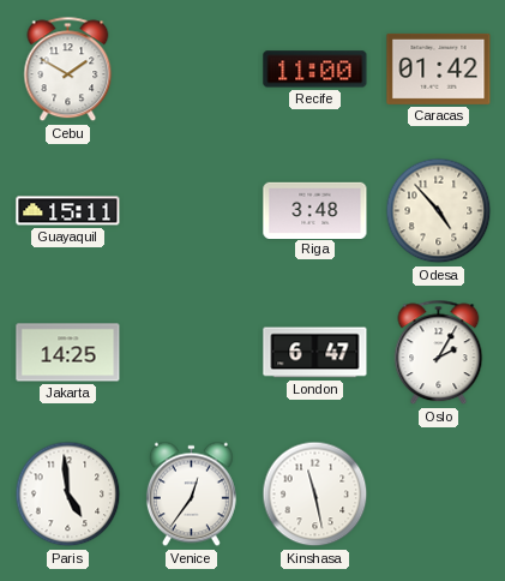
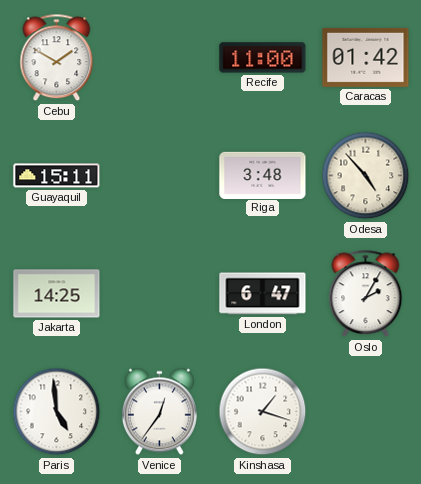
Kinshasa: 11:28 -> 1:18
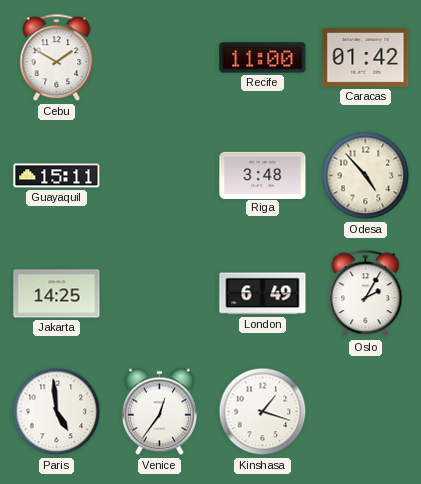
London: 6:47 -> 6:49
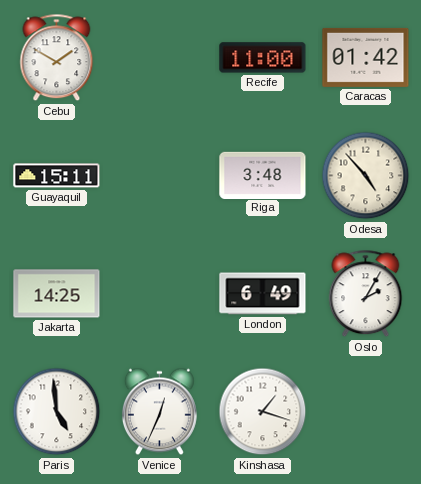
Venice: 12:36 -> 12:34
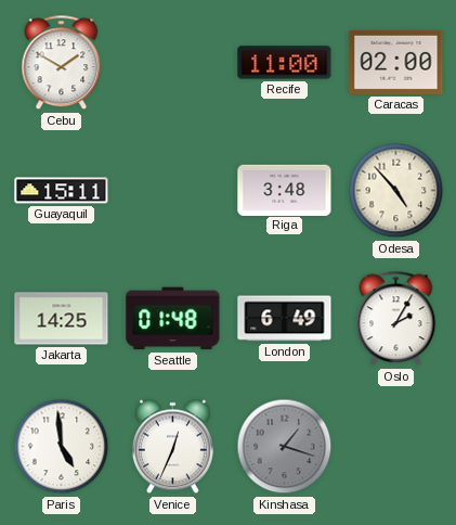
Caracas: 01:42 -> 02:00
Seattle: none -> 01:48
Kinshasa dial: white -> grey
